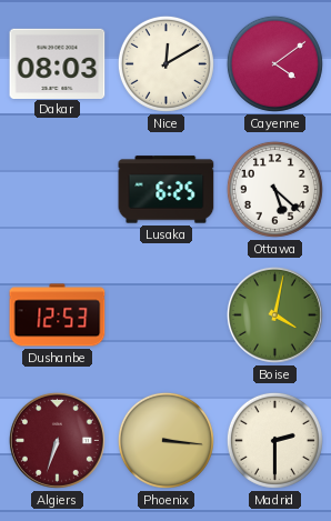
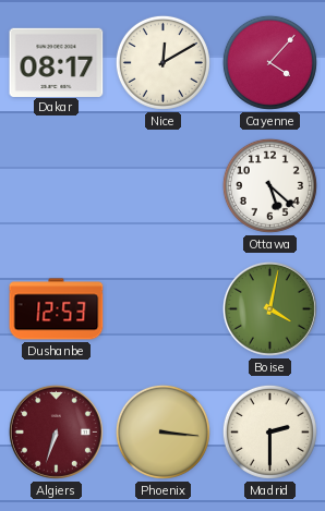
Dakar: 08:03 -> 08:17
Cayenne: 4:09 -> 4:07
Lusaka: 6:25 -> none
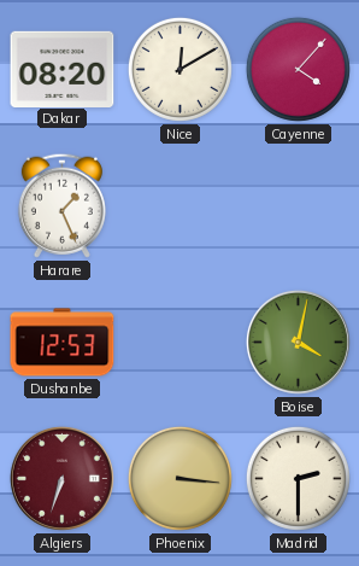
Dakar: 08:17 -> 08:20
Harare: none -> 1:26
Ottawa: 5:22 -> none
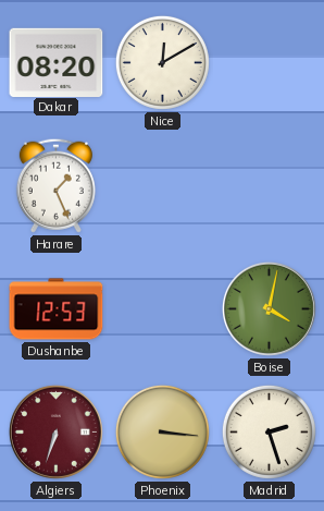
Cayenne: 4:07 -> none
Madrid: 2:30 -> 2:27
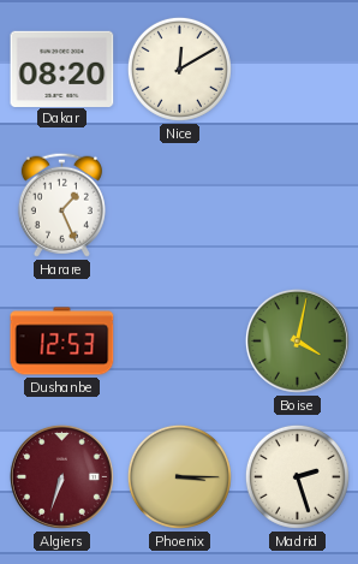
Phoenix: 3:16 -> 3:15
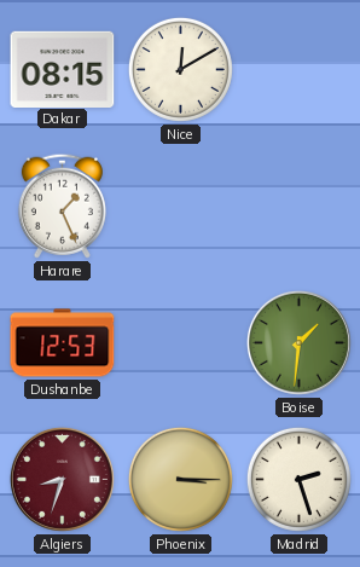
Dakar: 08:20 -> 08:15
Boise: 4:02 -> 1:31
Algiers: 6:33 -> 8:33
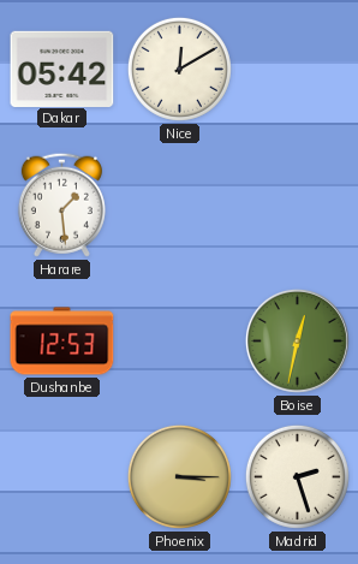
Dakar: 08:15 -> 05:42
Harare: 1:26 -> 1:29
Boise: 1:31 -> 12:32
Algiers: 8:33 -> none
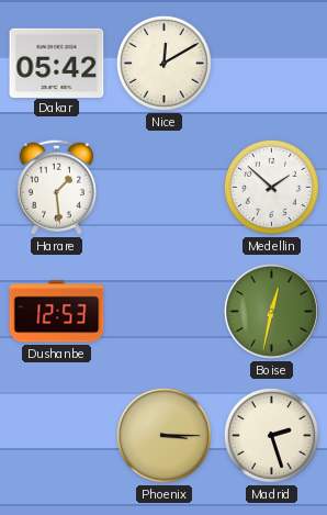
Medellin: none -> 1:52
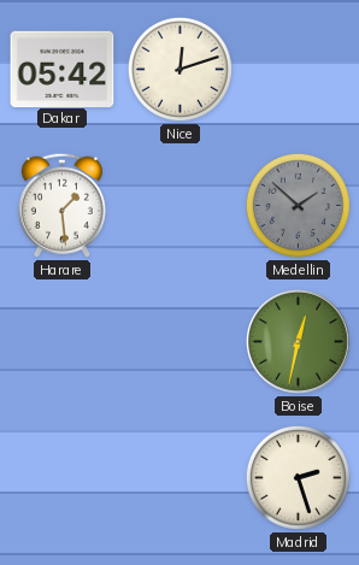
Nice: 12:10 -> 12:12
Medellin dial: white -> grey
Dushanbe: 12:53 -> none
Phoenix: 3:15 -> none
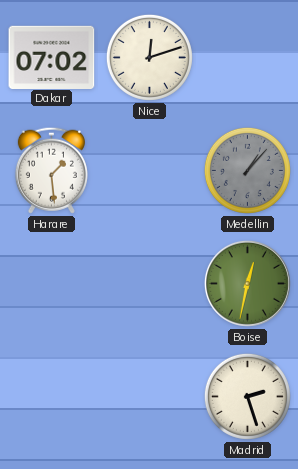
Dakar: 05:42 -> 07:02
Medellin: 1:52 -> 1:07
